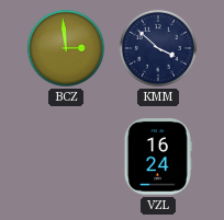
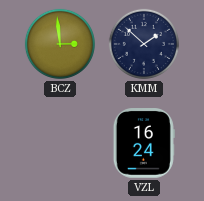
KMM: 3:52 -> 1:52
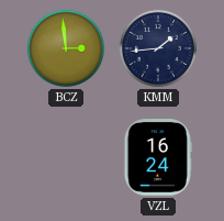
KMM: 1:52 -> 1:44
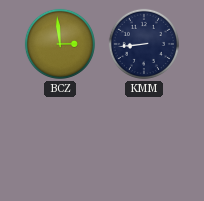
KMM: 1:44 -> 8:44
VZL: 16:24 -> none
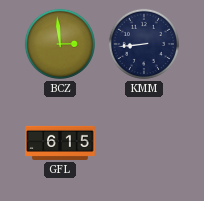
GFL: none -> 6:15
